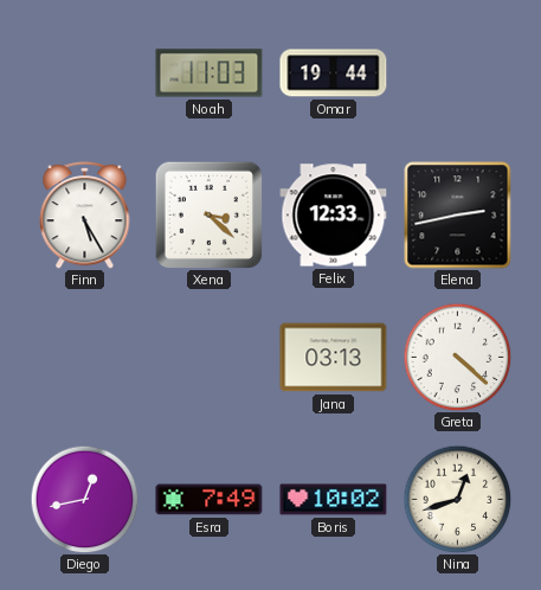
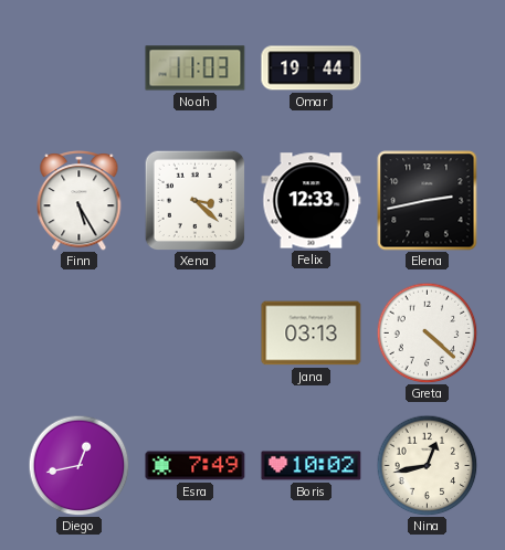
Nina: 12:42 -> 12:43
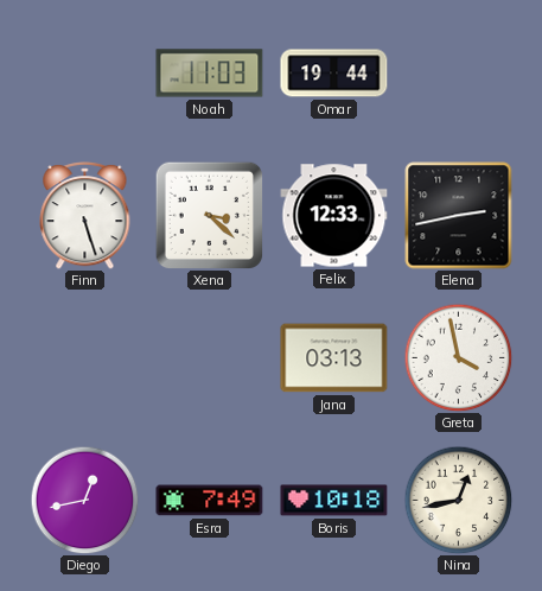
Finn: 5:25 -> 5:27
Greta: 4:22 -> 3:58
Boris: 10:02 -> 10:18
